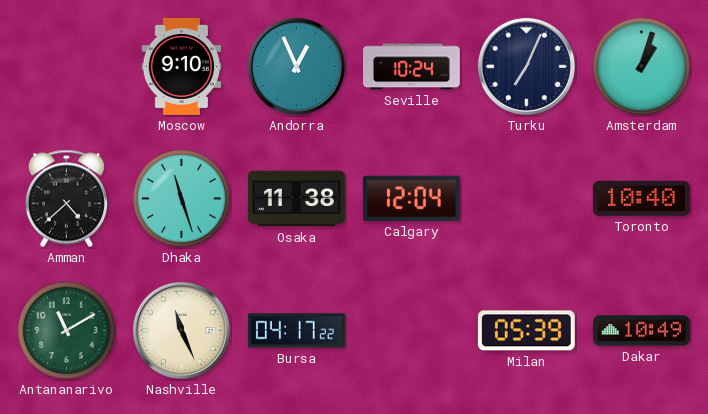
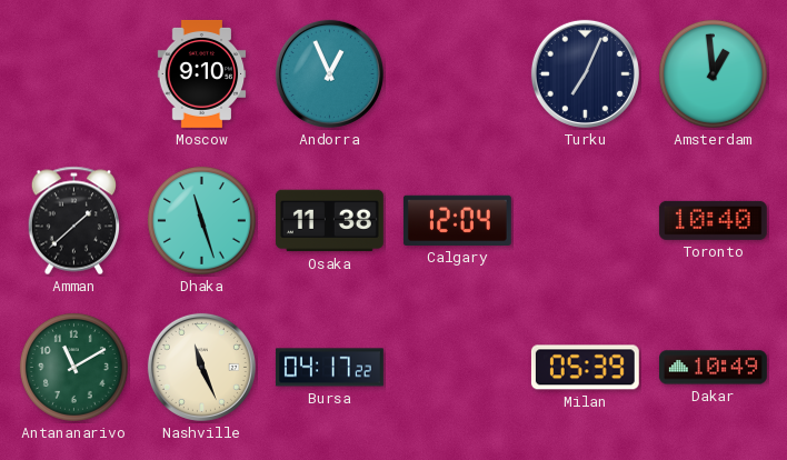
Seville: 10:24 -> none
Amsterdam: 1:03 -> 12:59
Amman: 4:38 -> 1:38
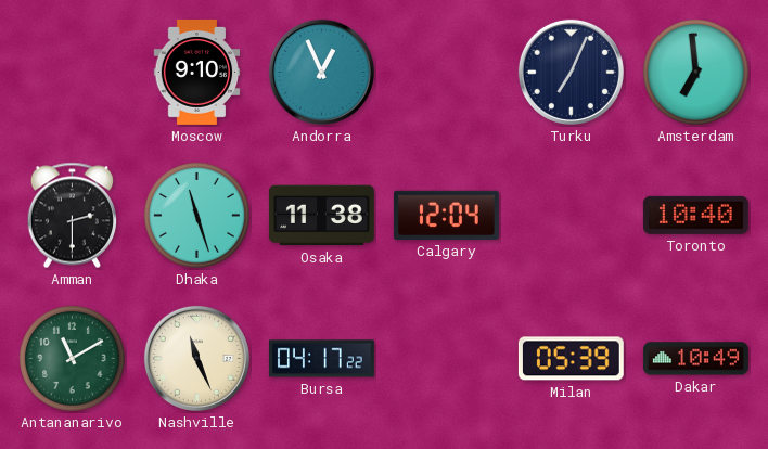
Amsterdam: 12:59 -> 6:59
Amman: 1:38 -> 2:30
